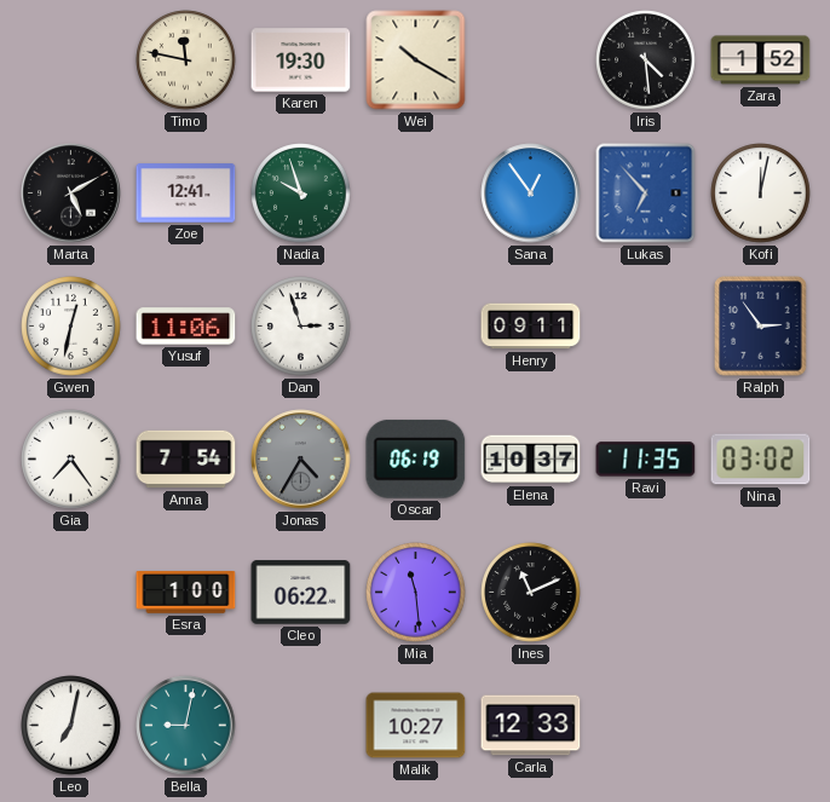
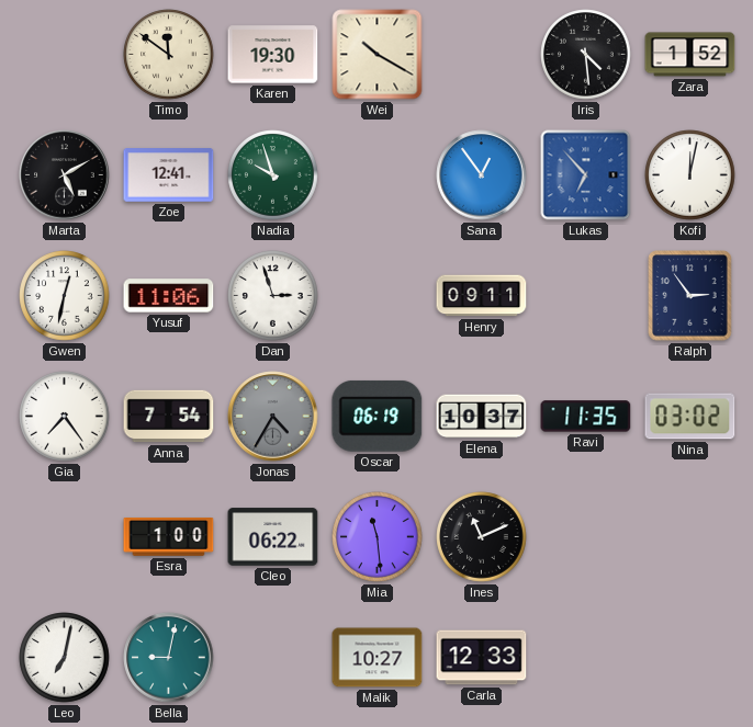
Timo: 11:47 -> 11:51
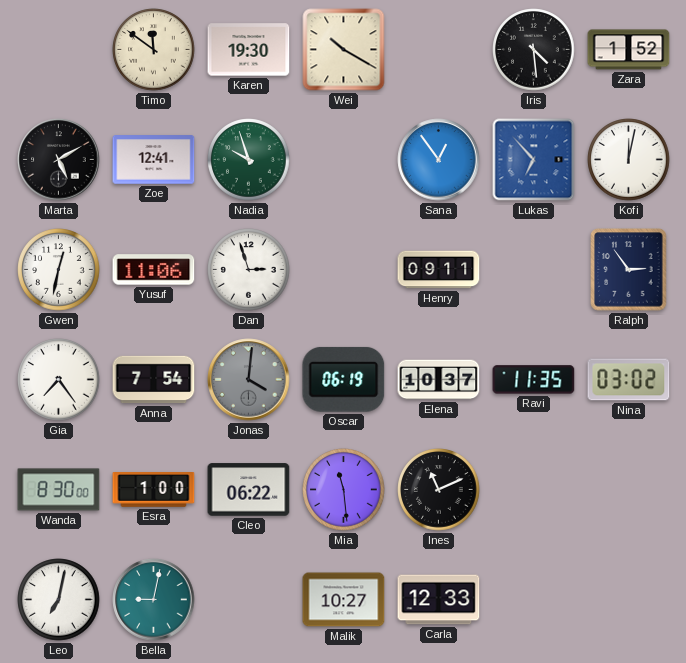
Jonas: 4:35 -> 4:01
Wanda: none -> 8:30
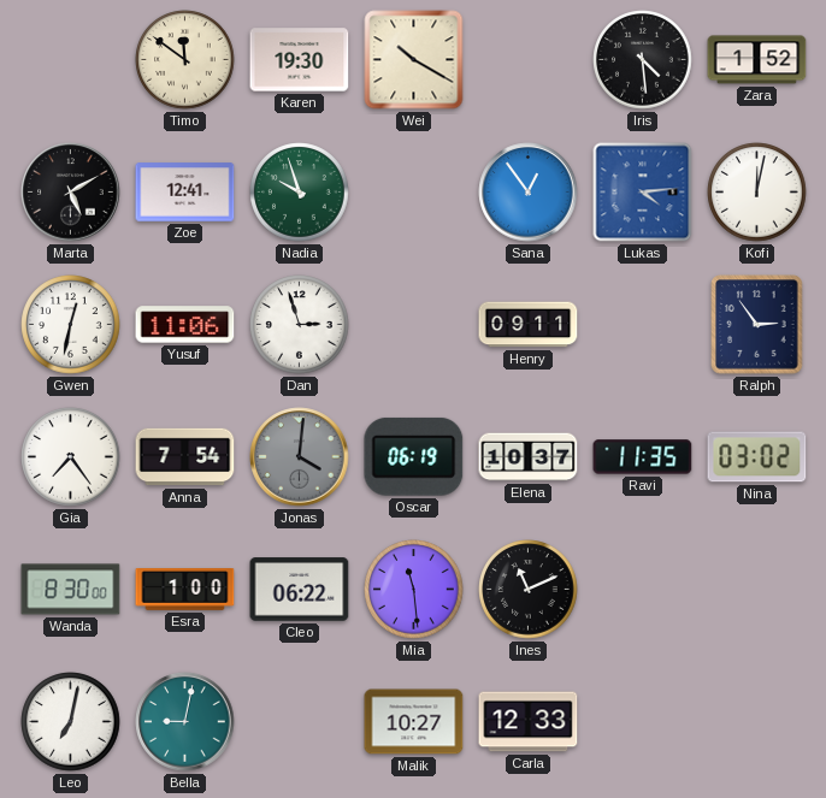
Lukas: 6:53 -> 4:14
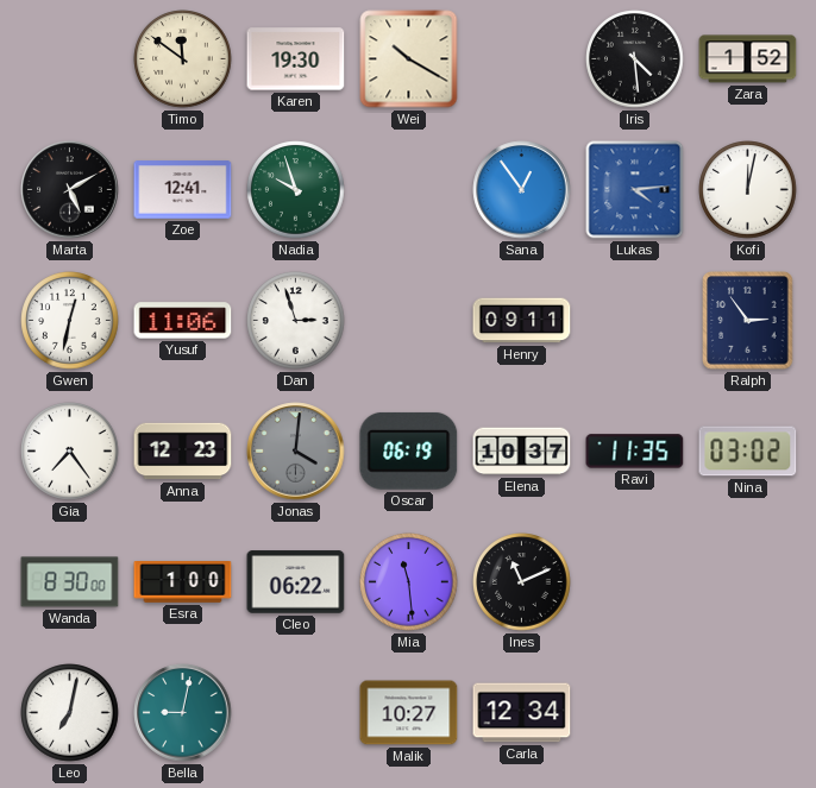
Anna: 7:54 -> 12:23
Carla: 12:33 -> 12:34
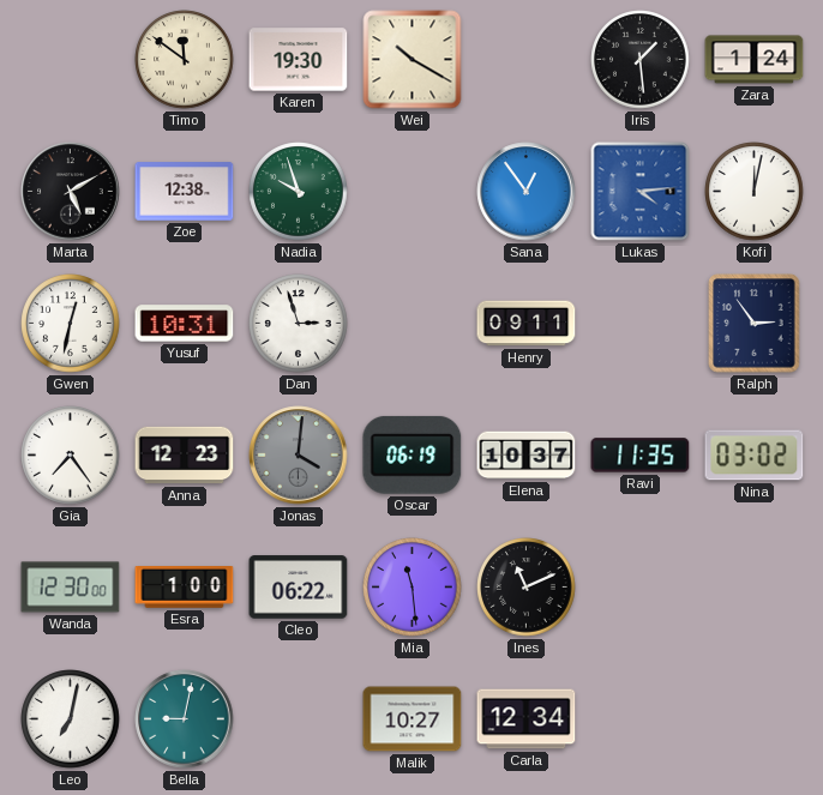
Iris: 4:29 -> 1:29
Zara: 1:52 -> 1:24
Zoe: 12:41 -> 12:38
Yusuf: 11:06 -> 10:31
Wanda: 8:30 -> 12:30
